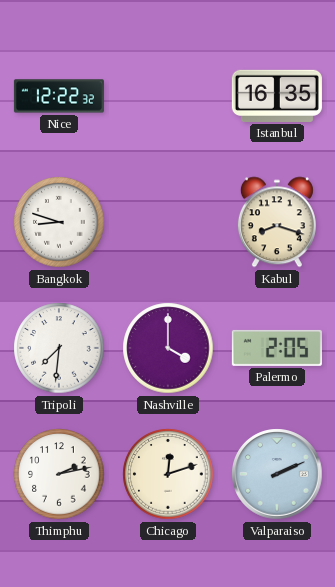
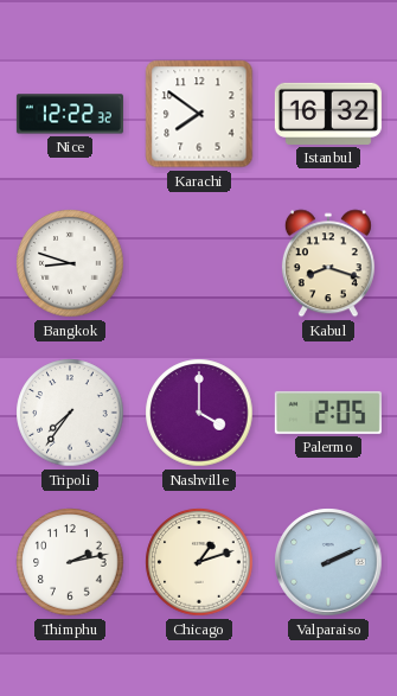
Karachi: none -> 7:51
Istanbul: 16:35 -> 16:32
Tripoli: 7:31 -> 7:36
Chicago: 12:12 -> 1:12
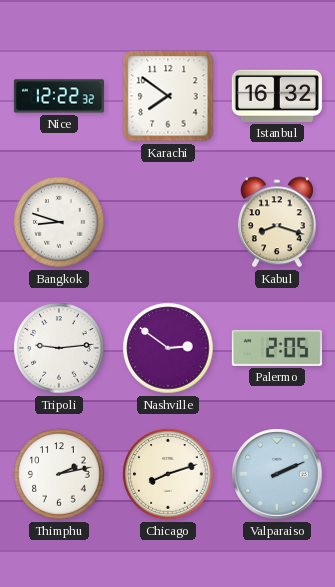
Tripoli: 7:36 -> 9:14
Nashville: 4:00 -> 2:51
Chicago: 1:12 -> 8:12
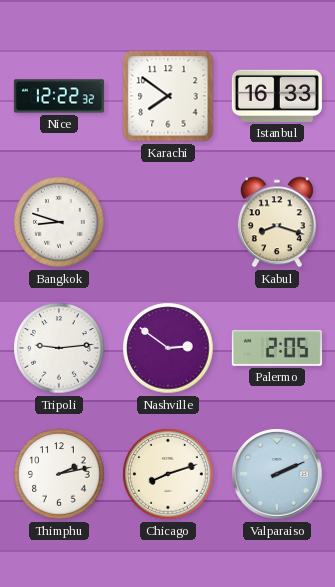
Istanbul: 16:32 -> 16:33
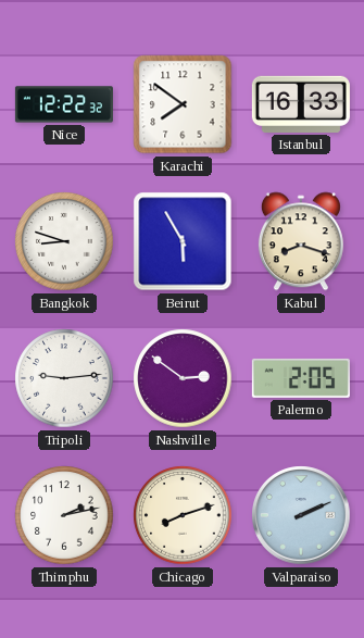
Beirut: none -> 5:55
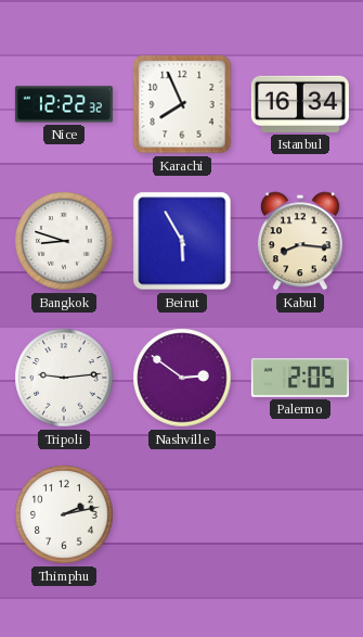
Karachi: 7:51 -> 7:56
Istanbul: 16:33 -> 16:34
Kabul: 8:18 -> 8:16
Chicago: 8:12 -> none
Valparaiso: 2:11 -> none
